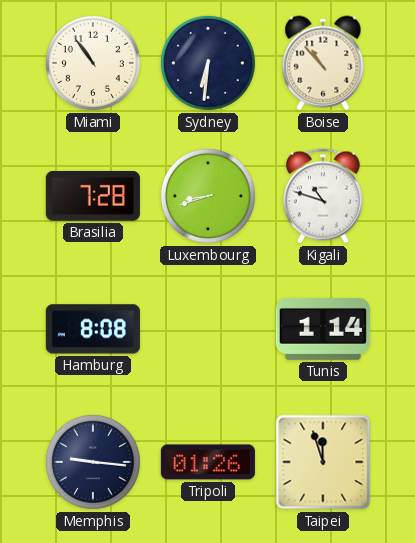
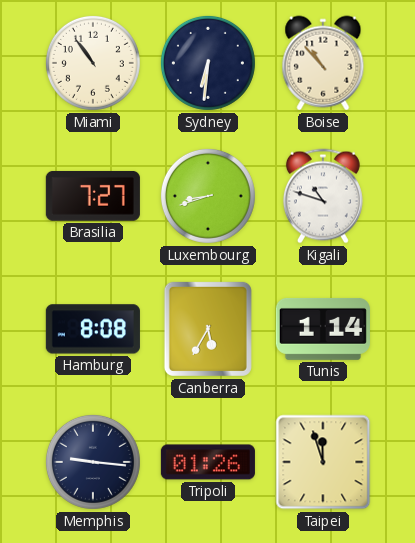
Brasilia: 7:28 -> 7:27
Canberra: none -> 5:35
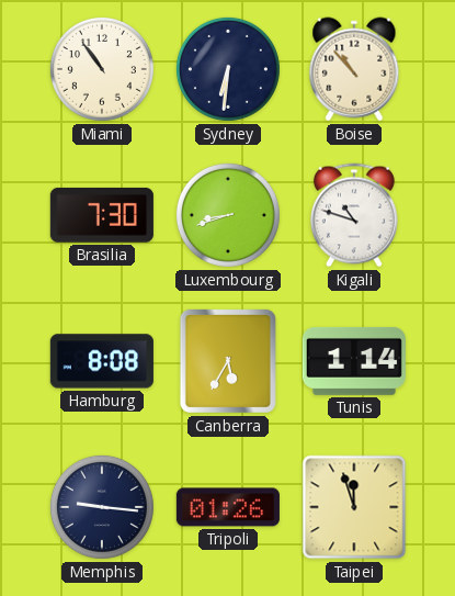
Brasilia: 7:27 -> 7:30
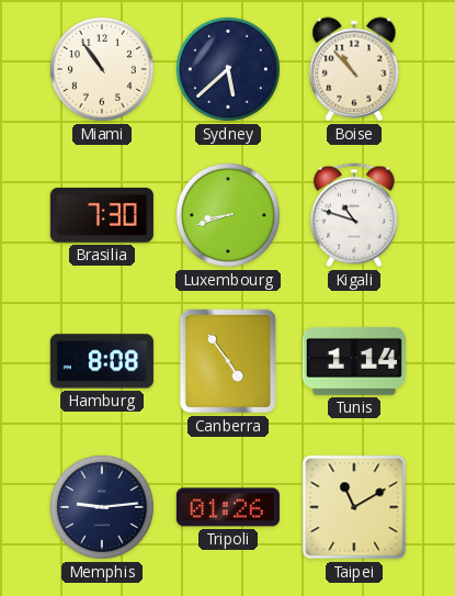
Sydney: 6:31 -> 5:38
Canberra: 5:35 -> 4:54
Memphis: 9:16 -> 9:14
Taipei: 11:57 -> 11:10
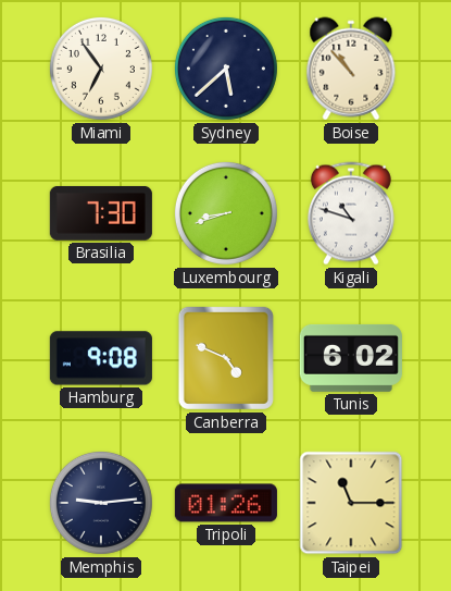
Miami: 10:54 -> 6:54
Hamburg: 8:08 -> 9:08
Canberra: 4:54 -> 4:49
Tunis: 1:14 -> 6:02
Taipei: 11:10 -> 11:15
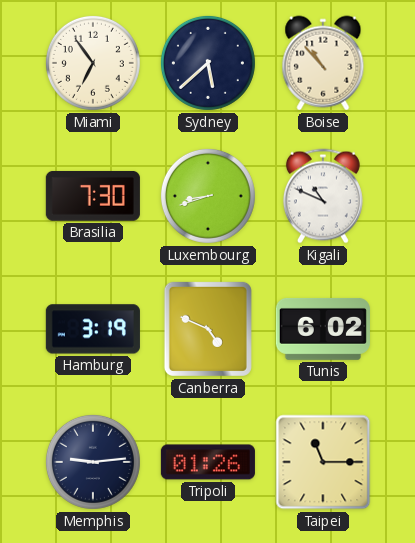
Kigali: 10:48 -> 10:49
Hamburg: 9:08 -> 3:19
